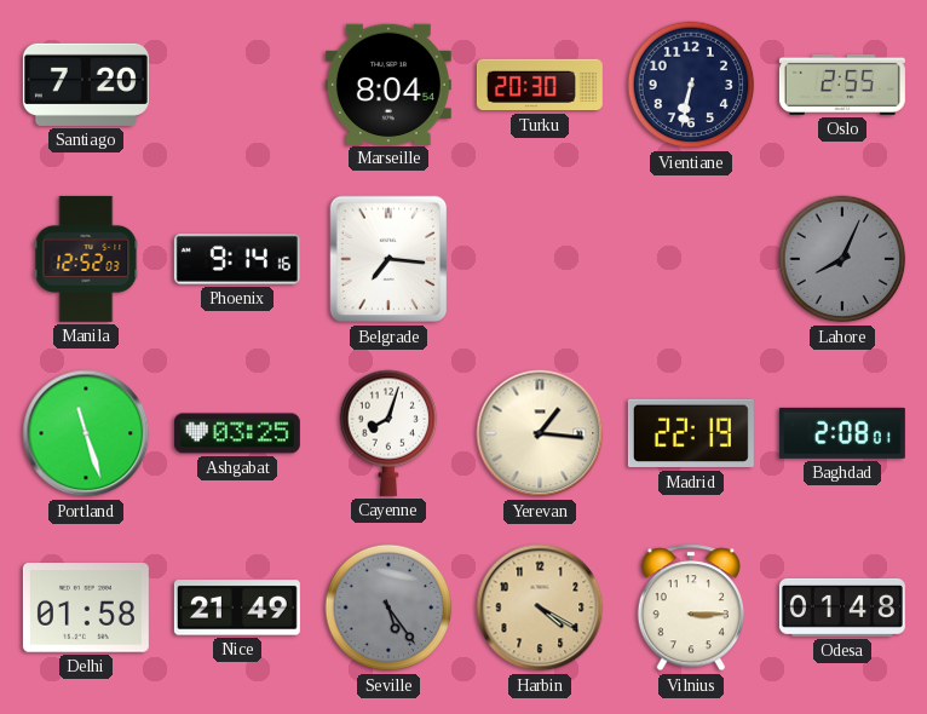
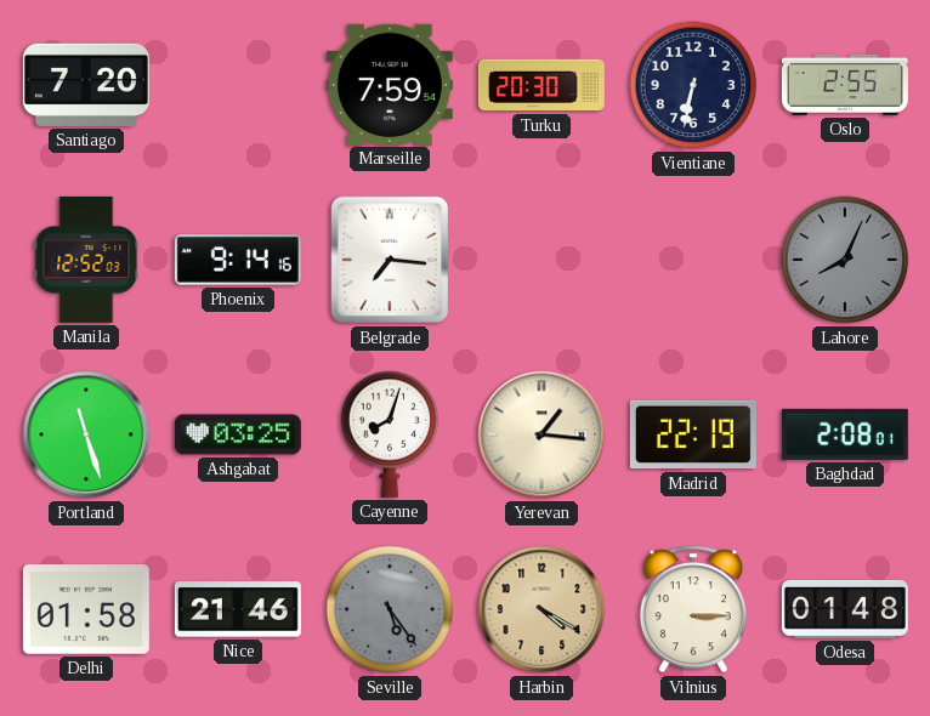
Marseille: 8:04 -> 7:59
Nice: 21:49 -> 21:46
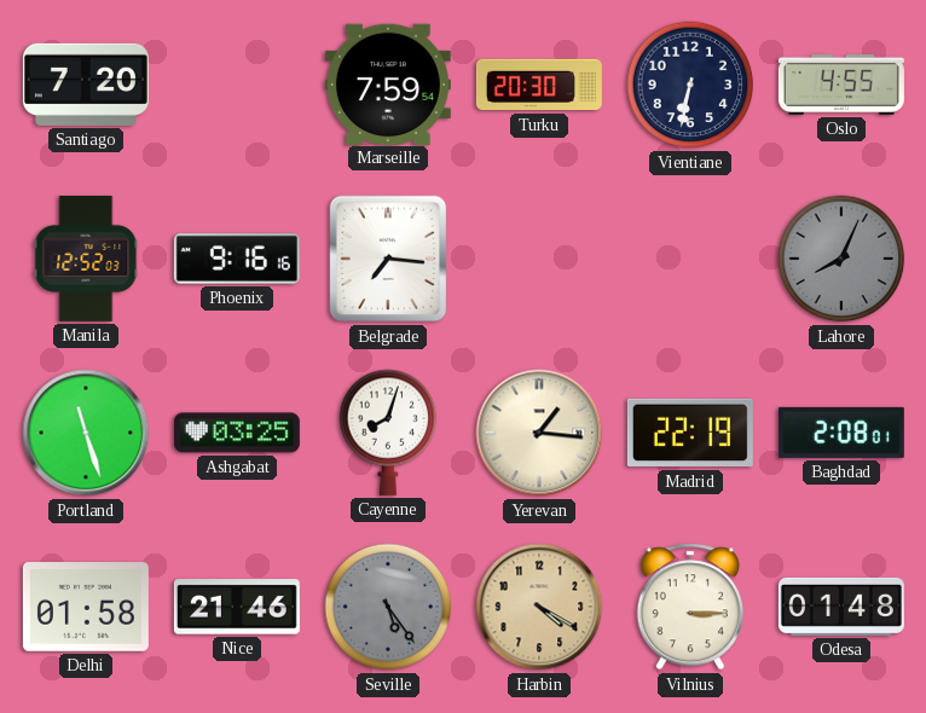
Oslo: 2:55 -> 4:55
Phoenix: 9:14 -> 9:16
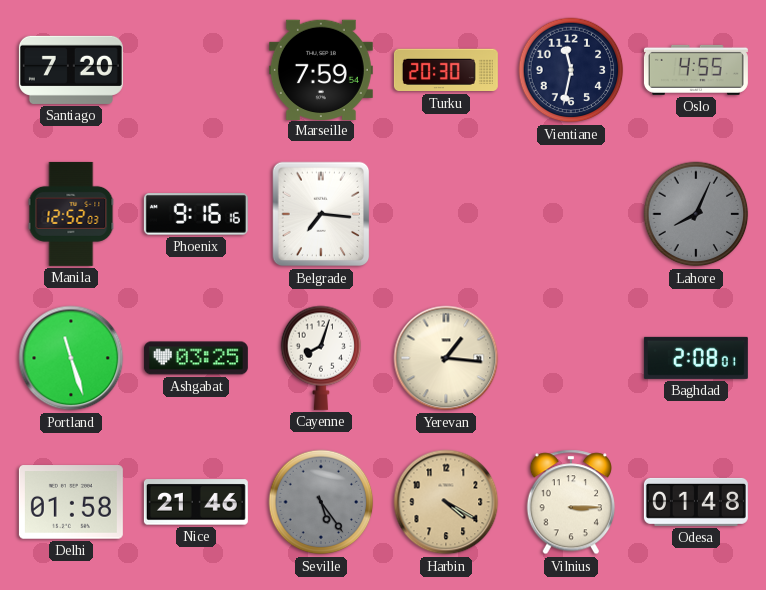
Vientiane: 6:32 -> 11:32
Madrid: 22:19 -> none
